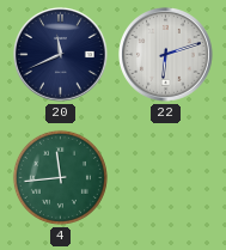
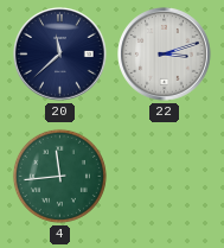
20: 11:41 -> 11:38
22: 6:12 -> 3:12
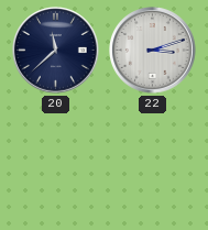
4: 11:44 -> none
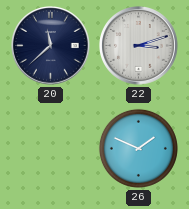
26: none -> 1:49
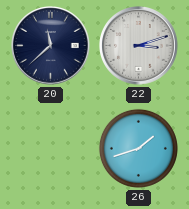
26: 1:49 -> 1:42
